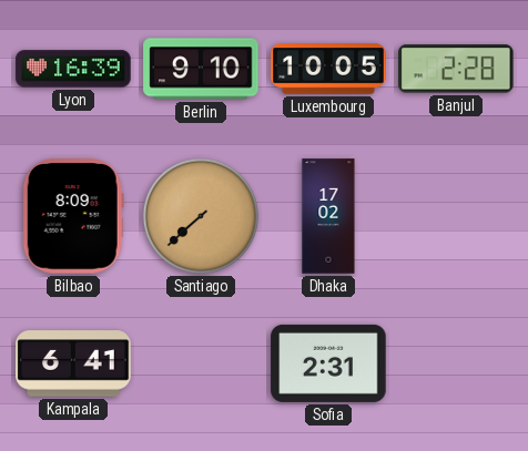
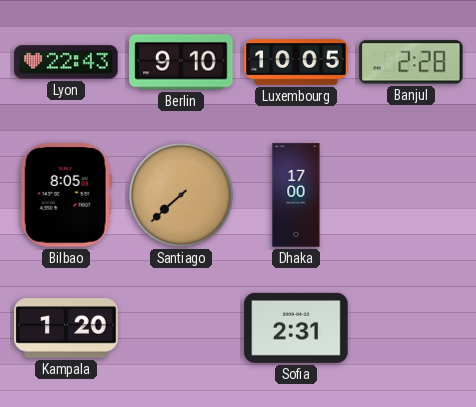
Lyon: 16:39 -> 22:43
Bilbao: 8:09 -> 8:05
Dhaka: 17:02 -> 17:00
Kampala: 6:41 -> 1:20
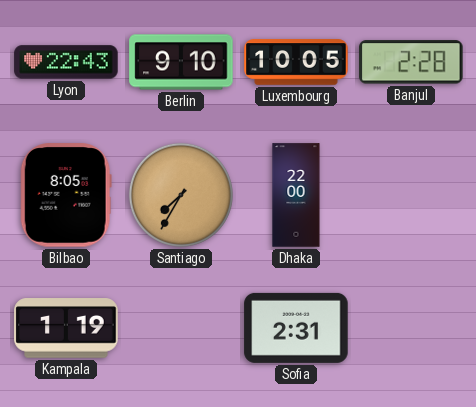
Santiago: 7:38 -> 7:35
Dhaka: 17:00 -> 22:00
Kampala: 1:20 -> 1:19
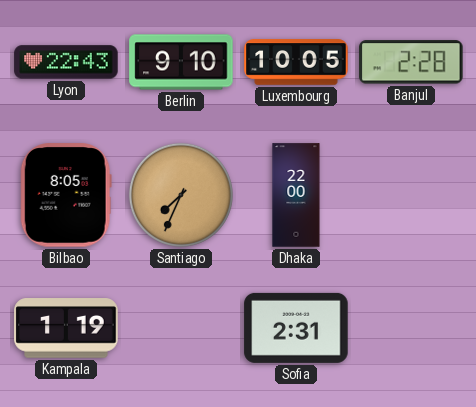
Santiago: 7:35 -> 7:34
